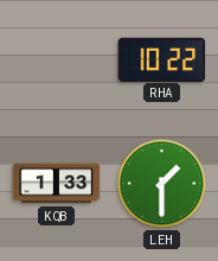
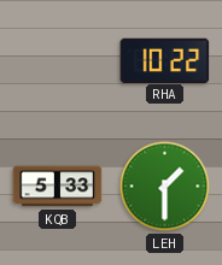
KQB: 1:33 -> 5:33
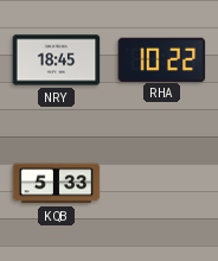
NRY: none -> 18:45
LEH: 1:30 -> none
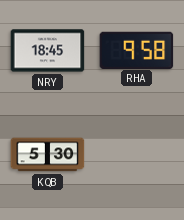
RHA: 10:22 -> 9:58
KQB: 5:33 -> 5:30
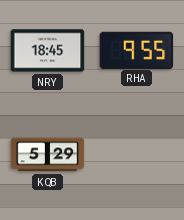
RHA: 9:58 -> 9:55
KQB: 5:30 -> 5:29
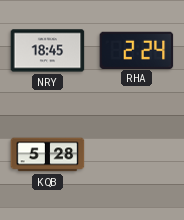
RHA: 9:55 -> 2:24
KQB: 5:29 -> 5:28
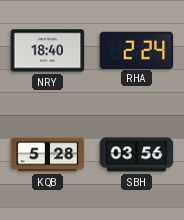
NRY: 18:45 -> 18:40
SBH: none -> 03:56
